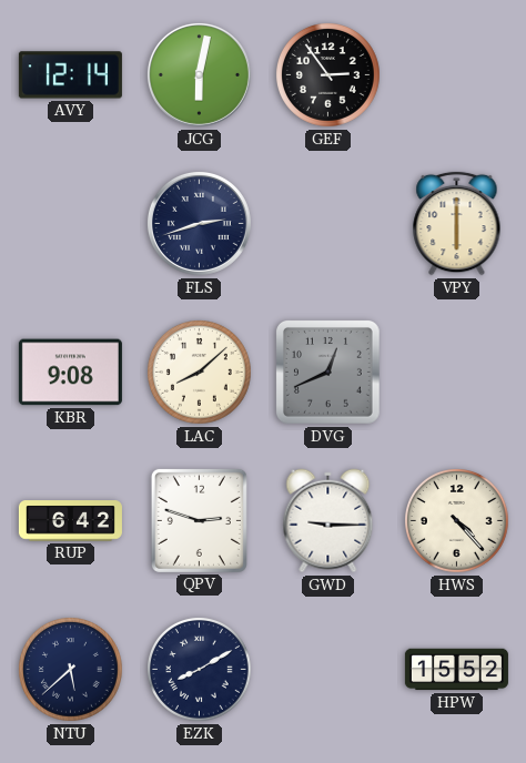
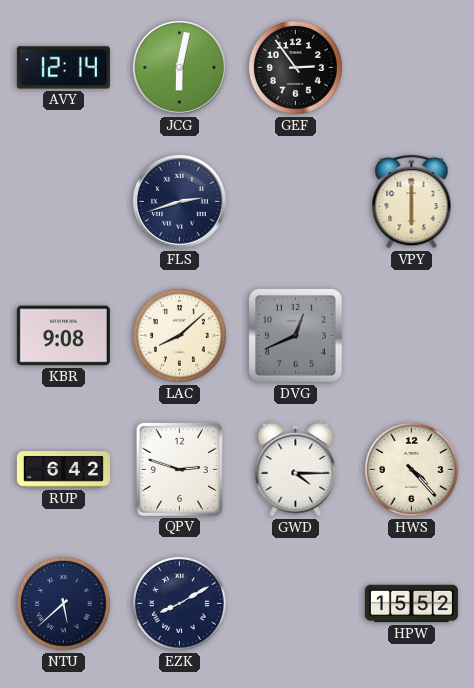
GWD: 9:15 -> 4:15
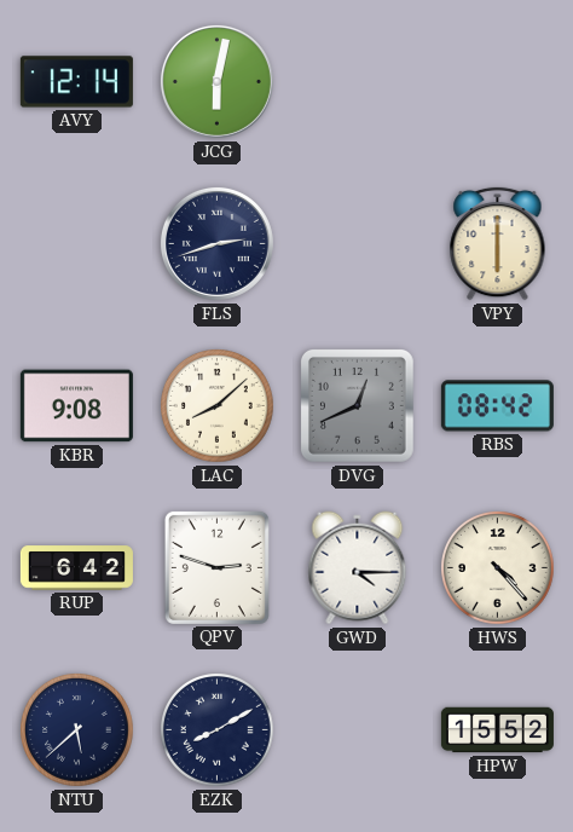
GEF: 2:54 -> none
RBS: none -> 08:42
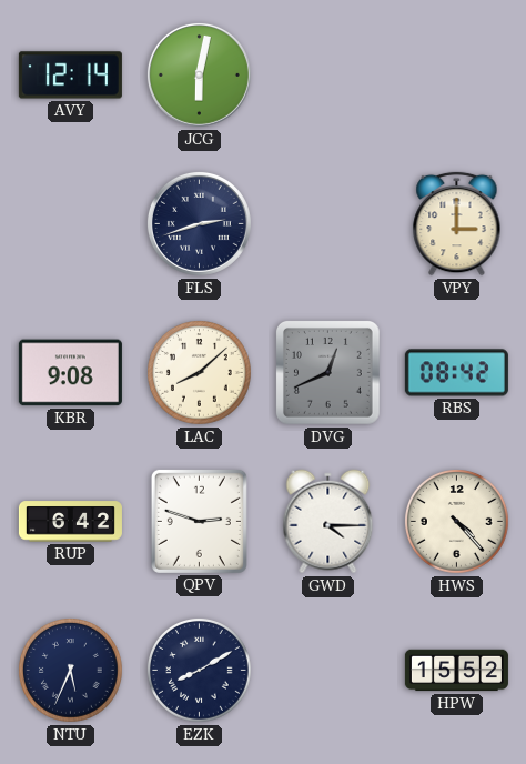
VPY: 6:00 -> 3:00
NTU: 5:38 -> 5:34
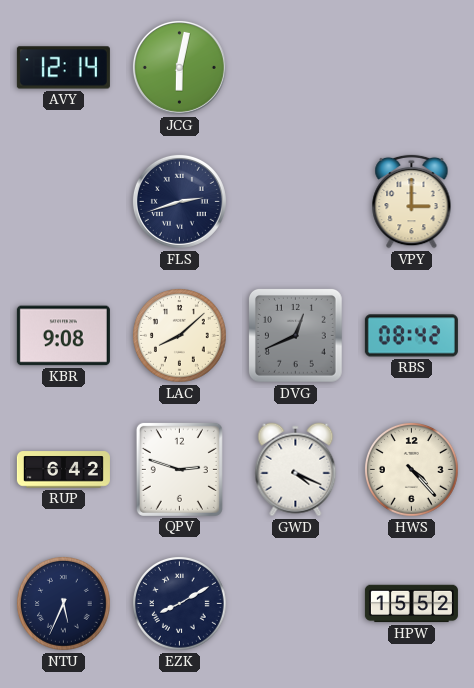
GWD: 4:15 -> 4:19
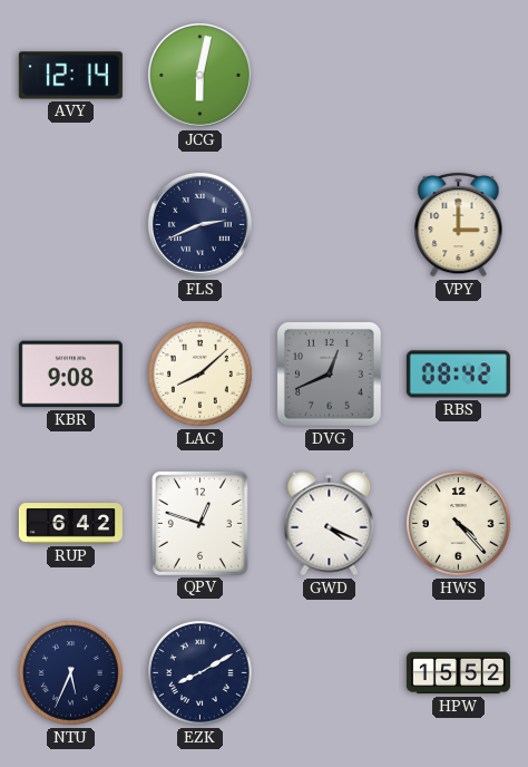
FLS: 2:42 -> 2:41
QPV: 2:48 -> 12:48
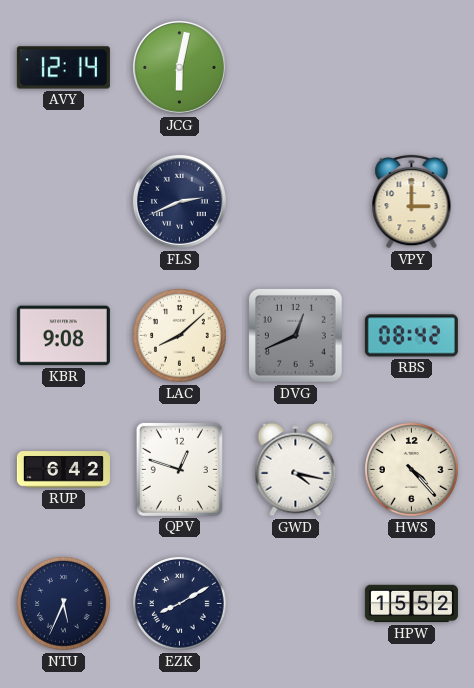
GWD: 4:19 -> 4:17
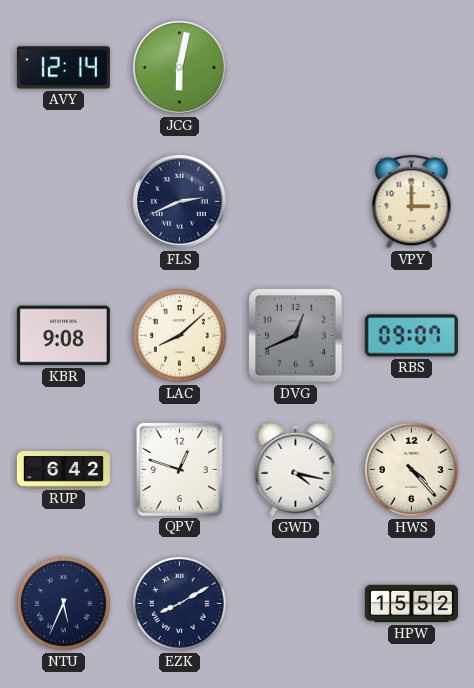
RBS: 08:42 -> 09:07
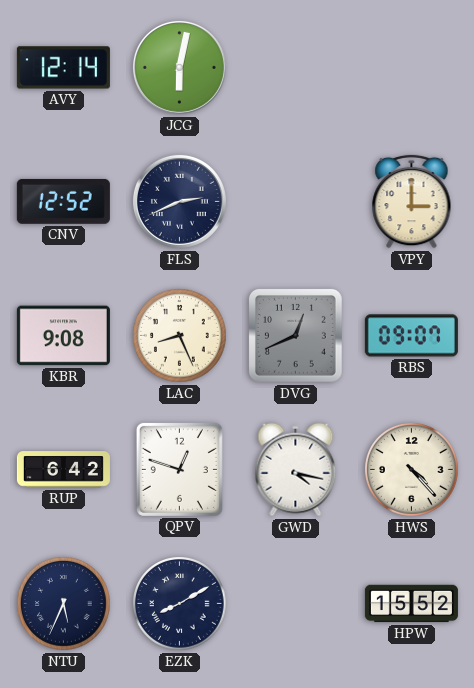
CNV: none -> 12:52
LAC: 8:08 -> 8:26
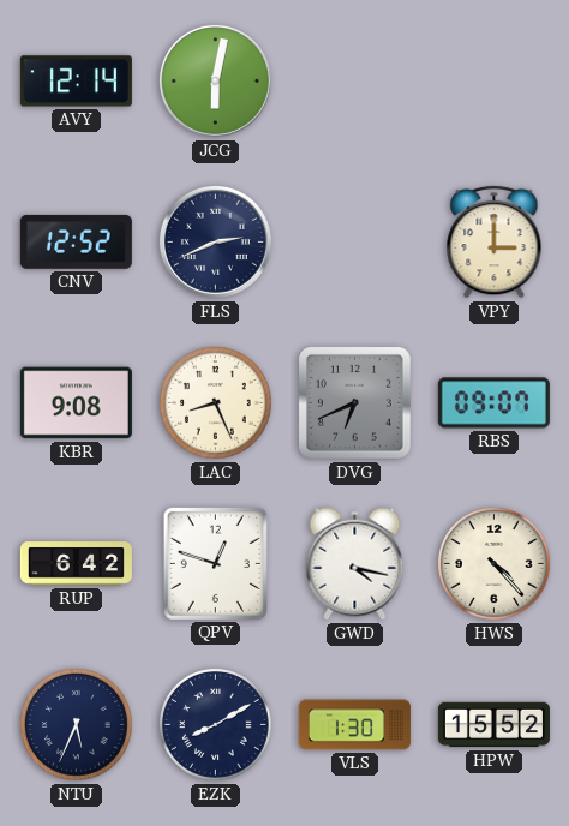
DVG: 12:41 -> 6:41
VLS: none -> 1:30
